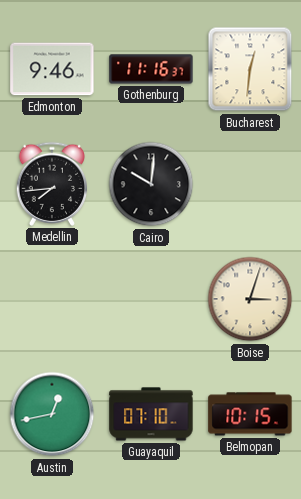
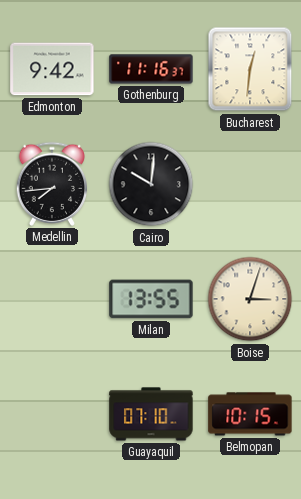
Edmonton: 9:46 -> 9:42
Milan: none -> 13:55
Austin: 12:43 -> none
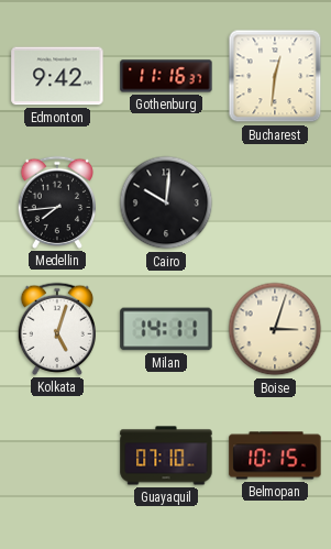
Kolkata: none -> 5:03
Milan: 13:55 -> 14:11
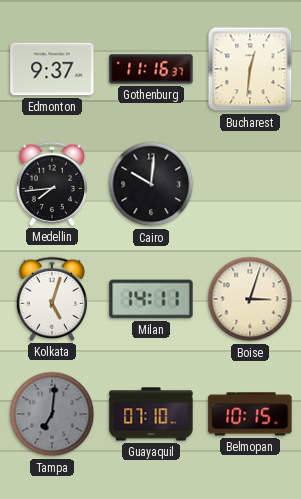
Edmonton: 9:42 -> 9:37
Tampa: none -> 7:01
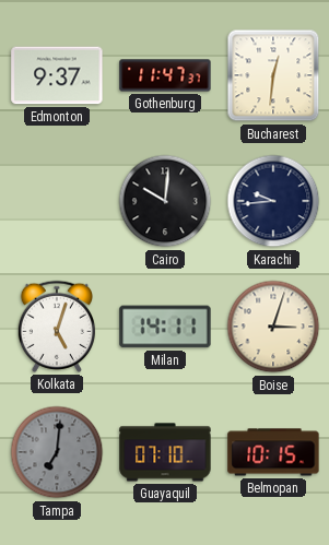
Gothenburg: 11:16 -> 11:47
Medellin: 7:44 -> none
Karachi: none -> 9:44
